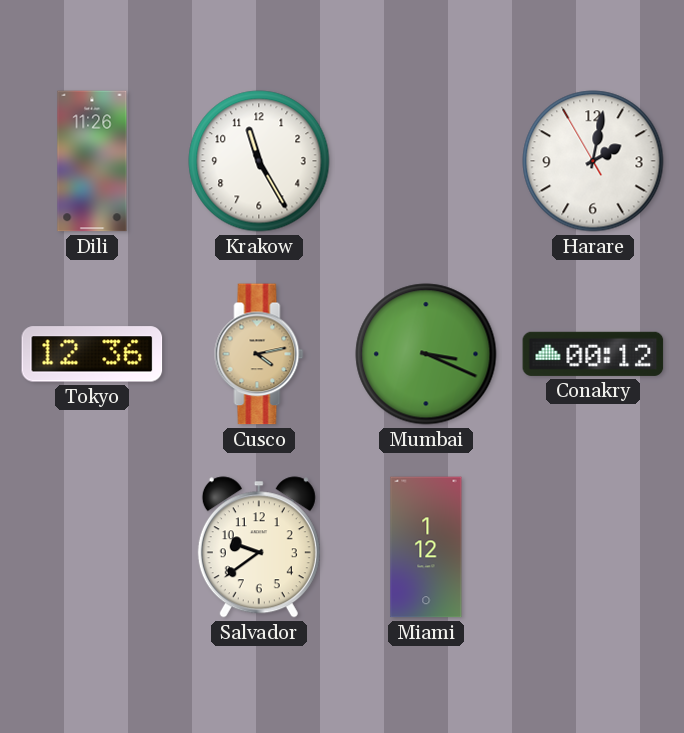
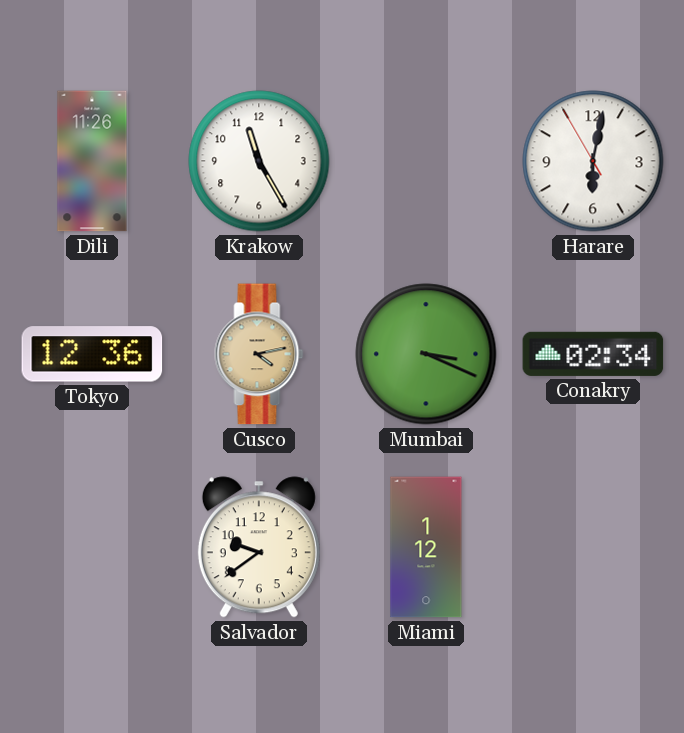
Harare: 2:01 -> 6:01
Conakry: 00:12 -> 02:34
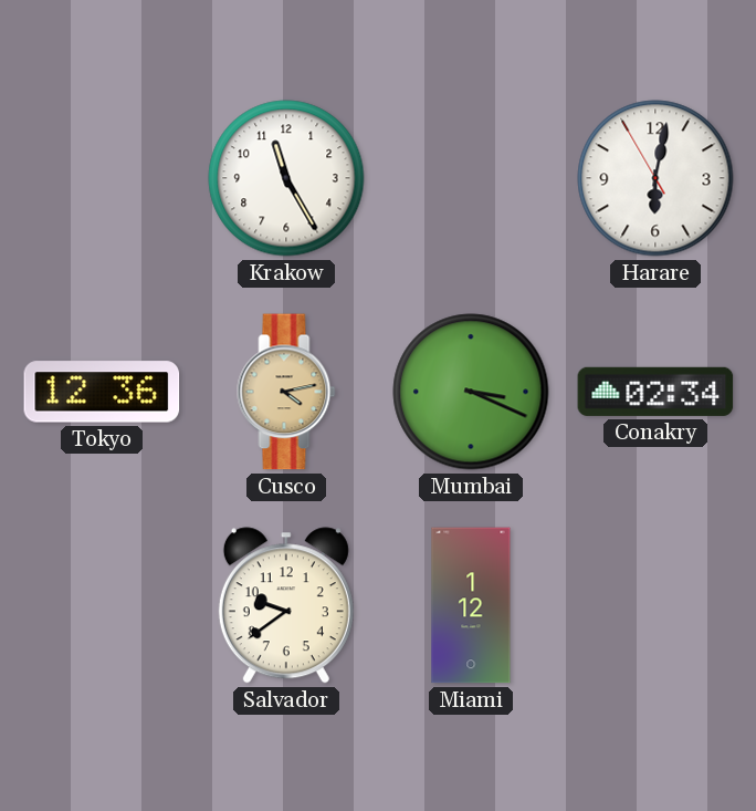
Dili: 11:26 -> none
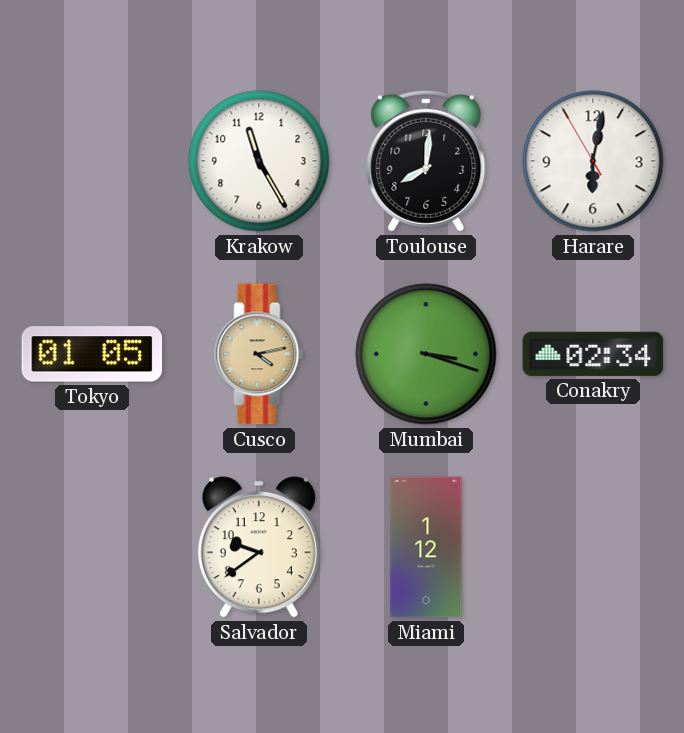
Toulouse: none -> 8:01
Tokyo: 12:36 -> 01:05
Mumbai: 3:19 -> 3:18
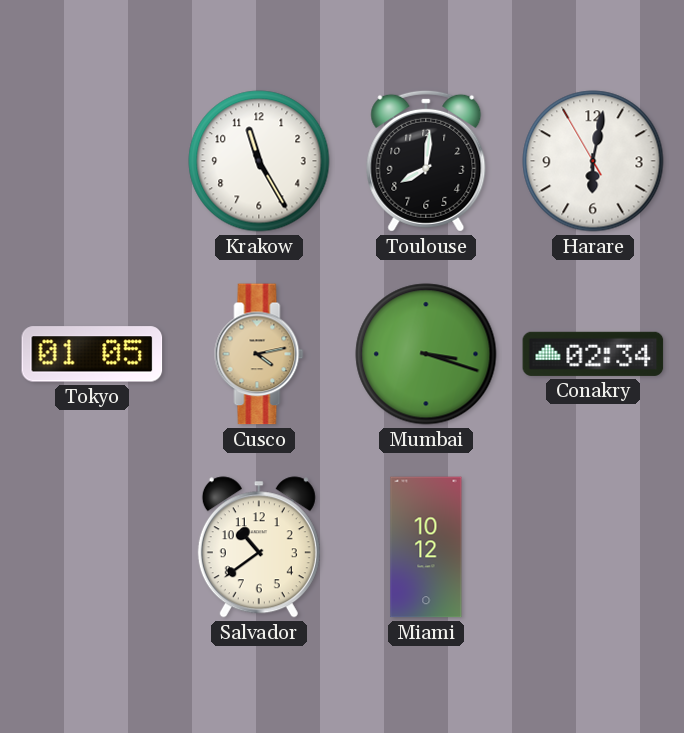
Salvador: 9:39 -> 10:39
Miami: 1:12 -> 10:12
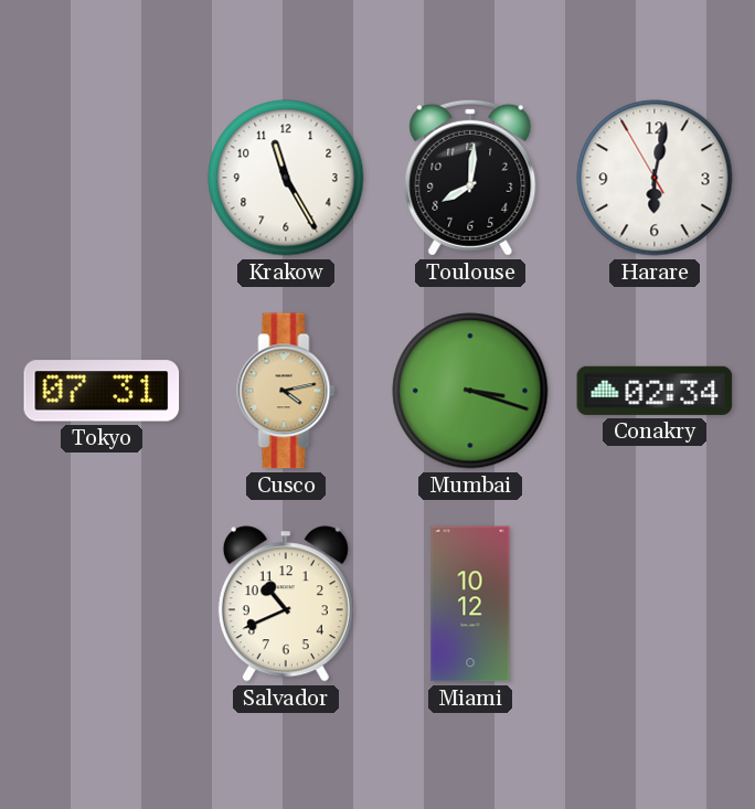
Tokyo: 01:05 -> 07:31
Salvador: 10:39 -> 10:41
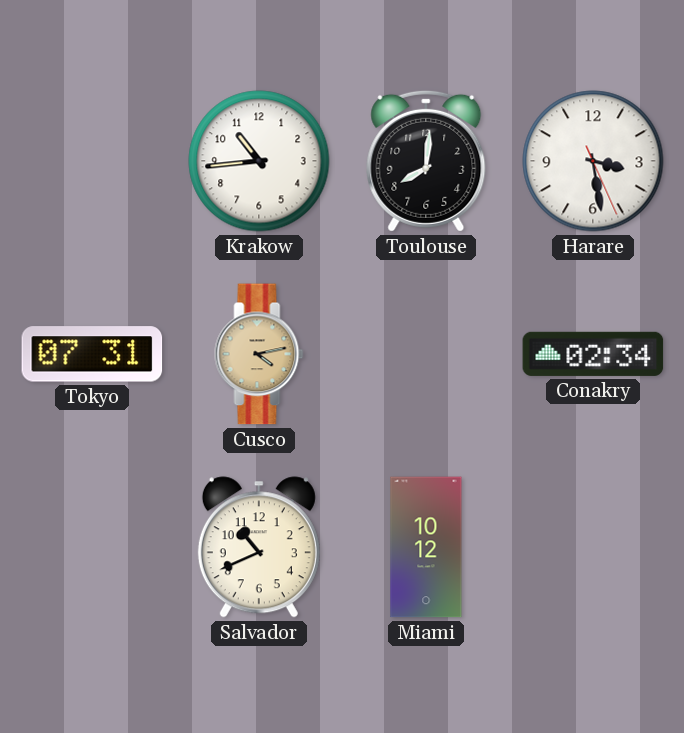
Krakow: 11:25 -> 10:44
Harare: 6:01 -> 3:28
Mumbai: 3:18 -> none
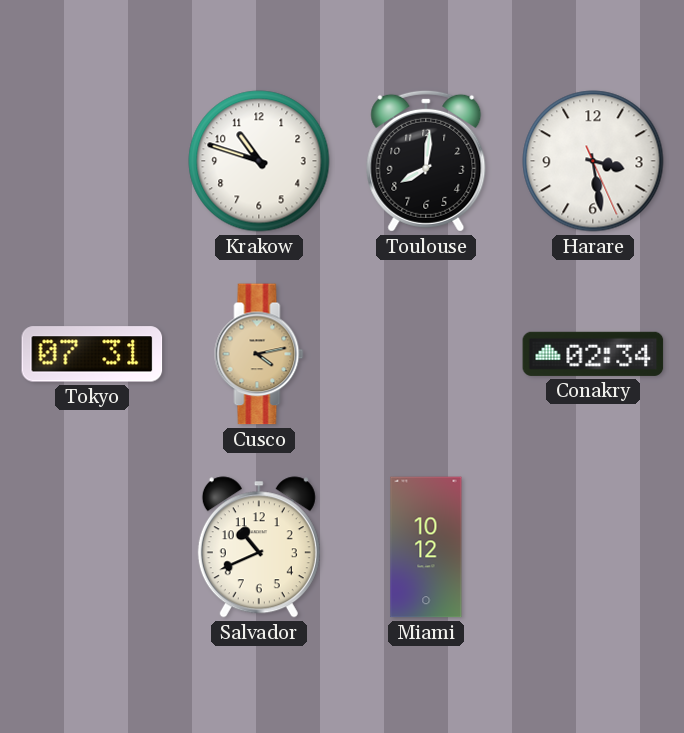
Krakow: 10:44 -> 10:48
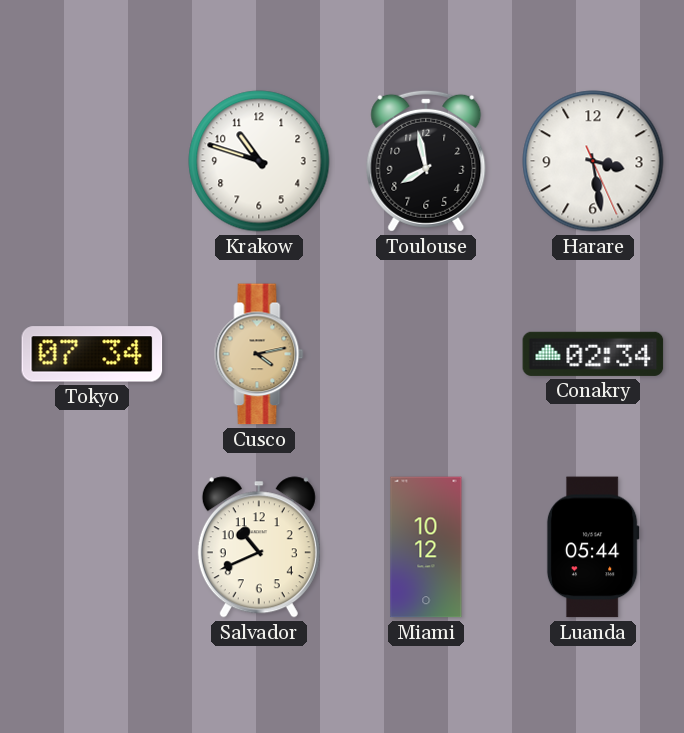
Toulouse: 8:01 -> 7:58
Tokyo: 07:31 -> 07:34
Luanda: none -> 05:44
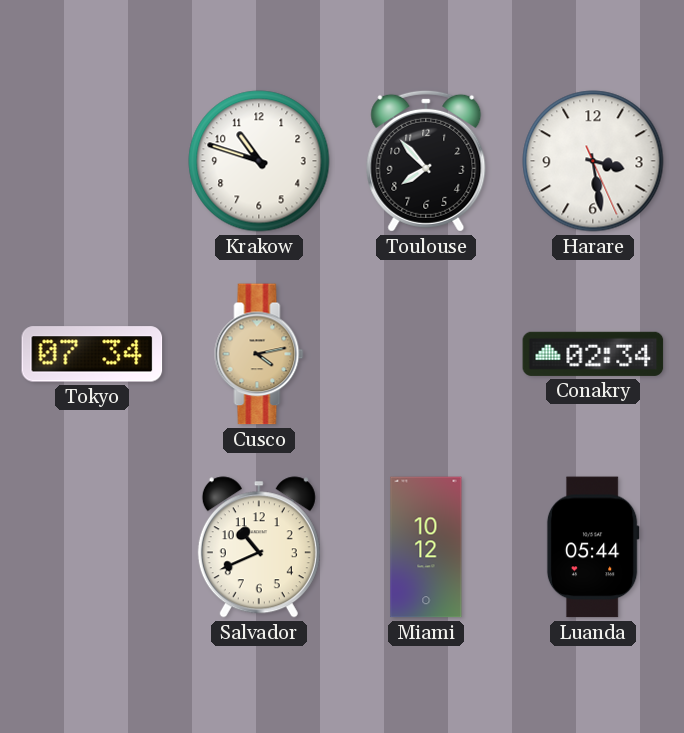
Toulouse: 7:58 -> 7:53
